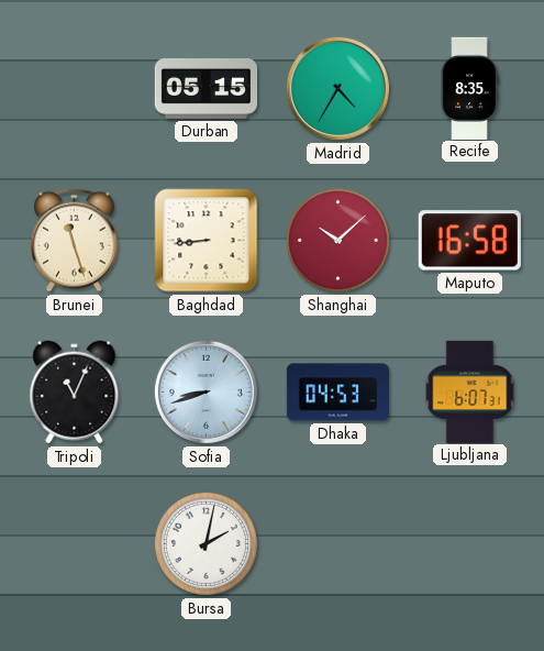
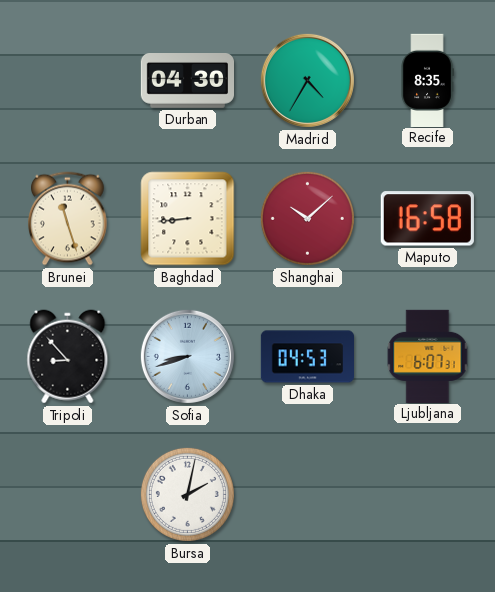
Durban: 05:15 -> 04:30
Tripoli: 11:04 -> 8:53
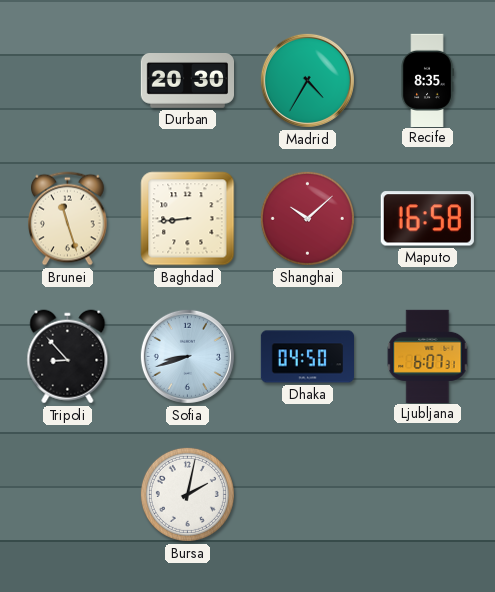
Durban: 04:30 -> 20:30
Dhaka: 04:53 -> 04:50
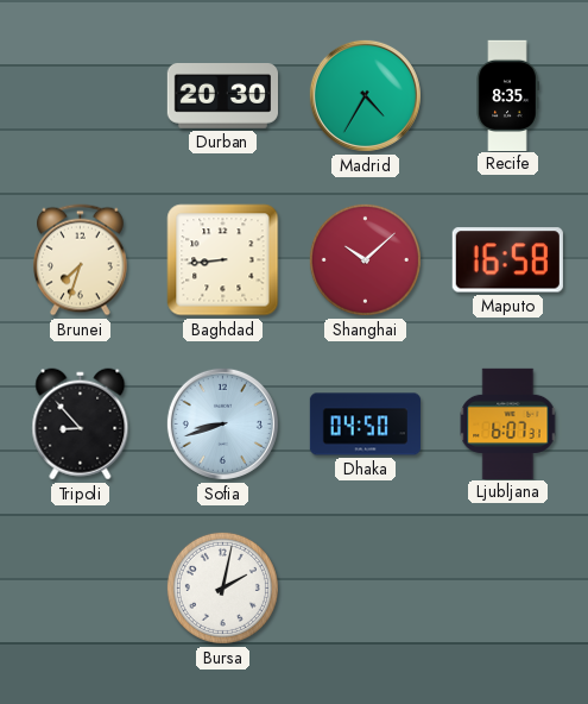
Brunei: 11:27 -> 7:33
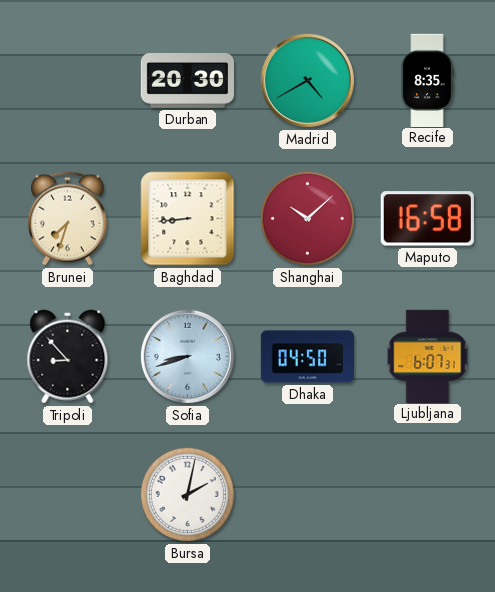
Madrid: 4:35 -> 4:40
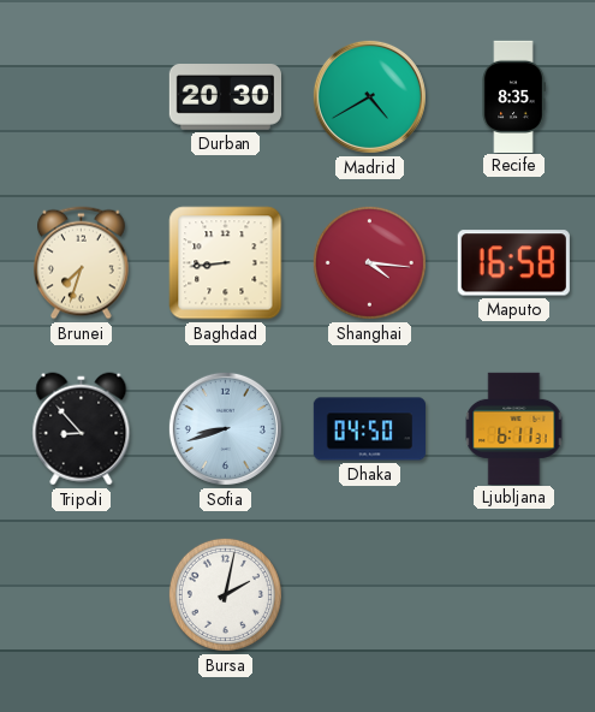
Shanghai: 10:08 -> 4:16
Ljubljana: 6:07 -> 6:11
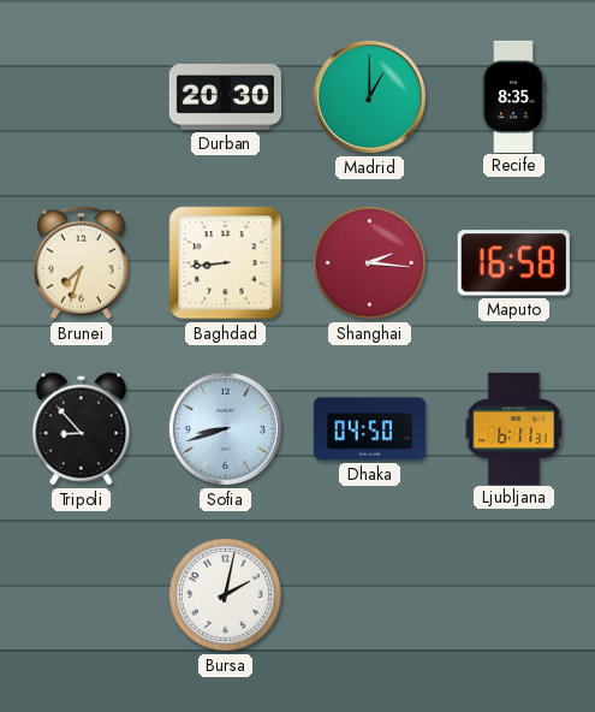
Madrid: 4:40 -> 1:00
Shanghai: 4:16 -> 2:16
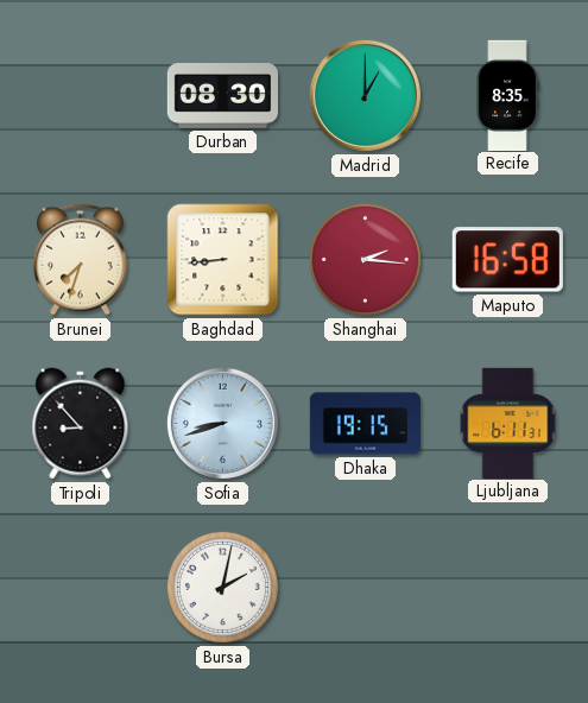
Durban: 20:30 -> 08:30
Dhaka: 04:50 -> 19:15
